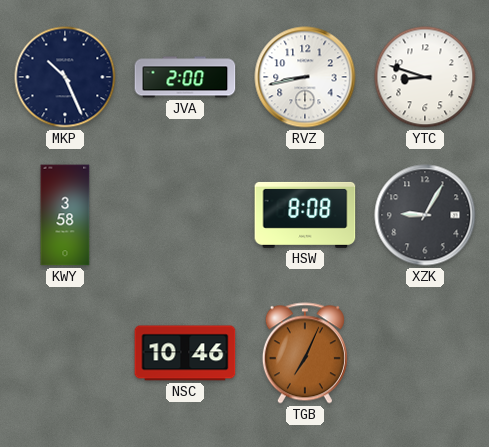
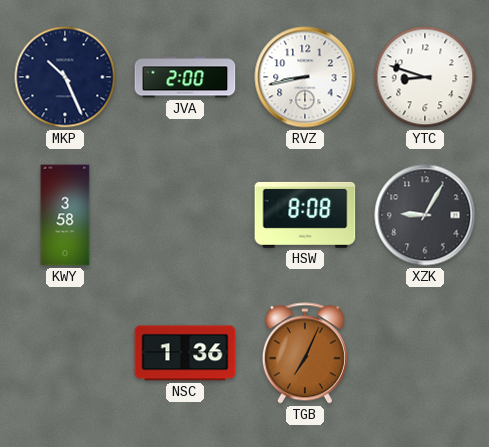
NSC: 10:46 -> 1:36
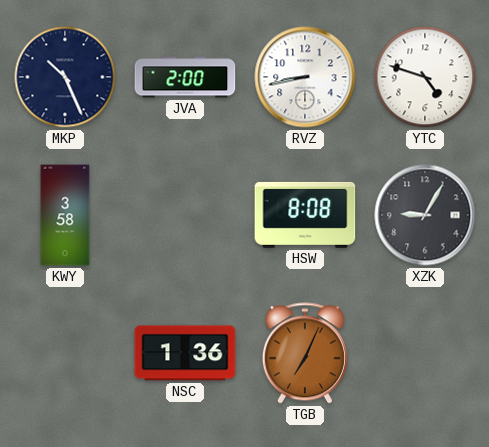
YTC: 8:48 -> 4:48
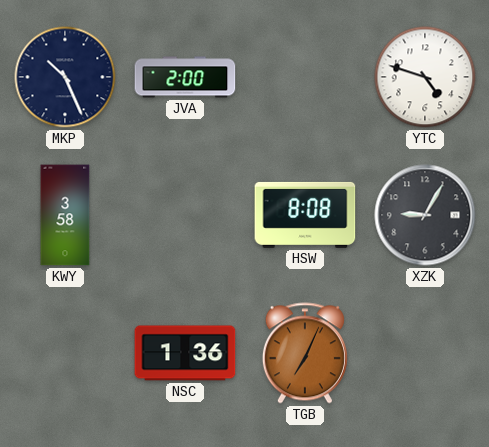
RVZ: 8:43 -> none
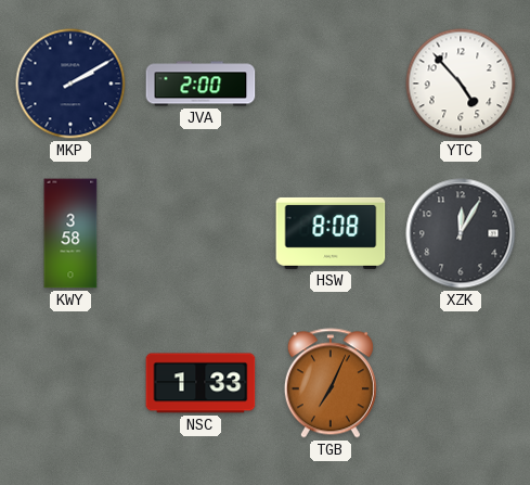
MKP: 10:26 -> 2:10
YTC: 4:48 -> 4:53
XZK: 9:05 -> 12:05
NSC: 1:36 -> 1:33
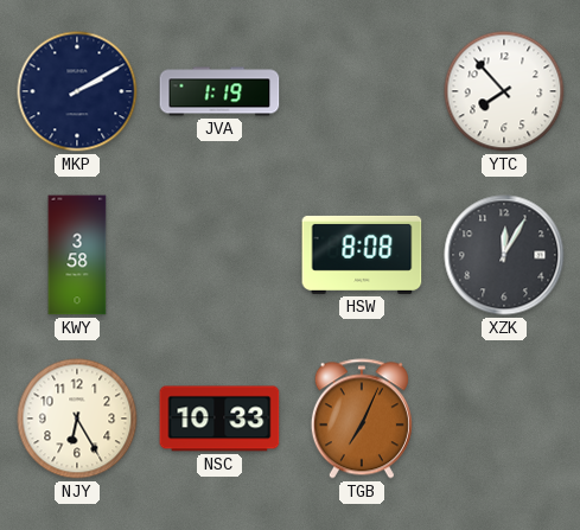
JVA: 2:00 -> 1:19
YTC: 4:53 -> 7:53
NJY: none -> 6:25
NSC: 1:33 -> 10:33
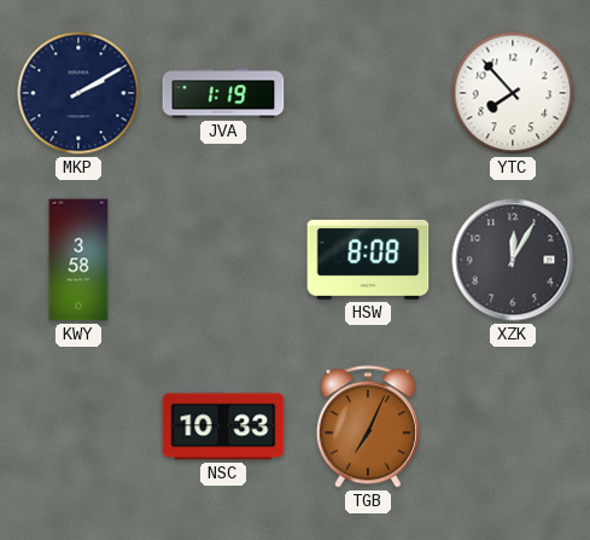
NJY: 6:25 -> none
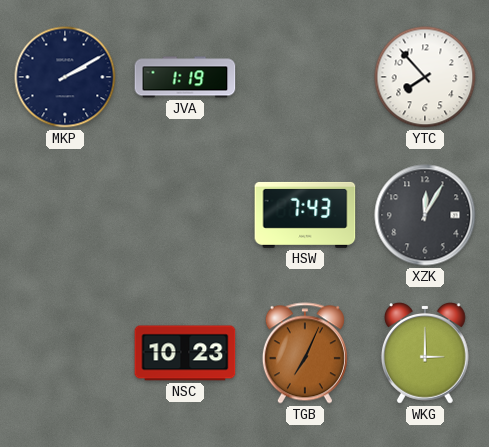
KWY: 3:58 -> none
HSW: 8:08 -> 7:43
NSC: 10:33 -> 10:23
WKG: none -> 3:00
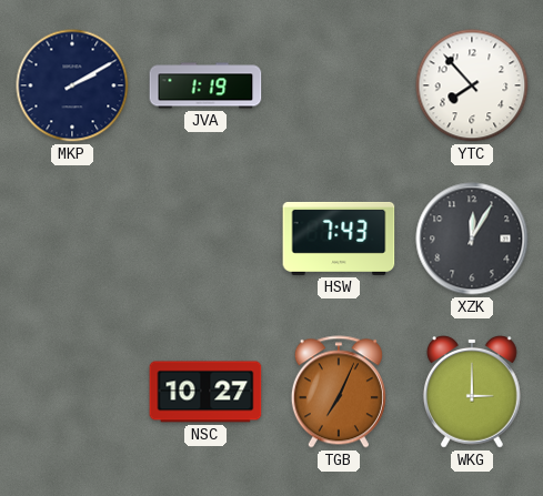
NSC: 10:23 -> 10:27
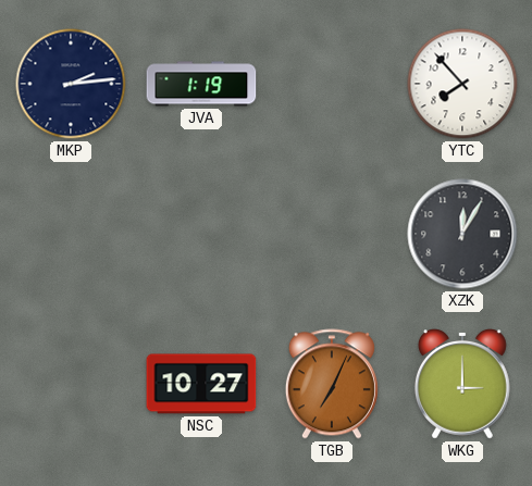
MKP: 2:10 -> 2:14
HSW: 7:43 -> none
